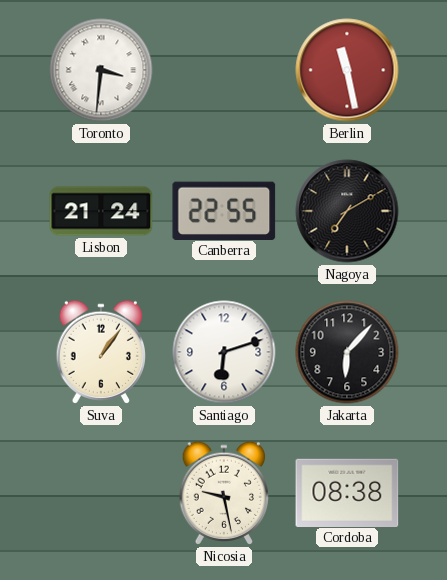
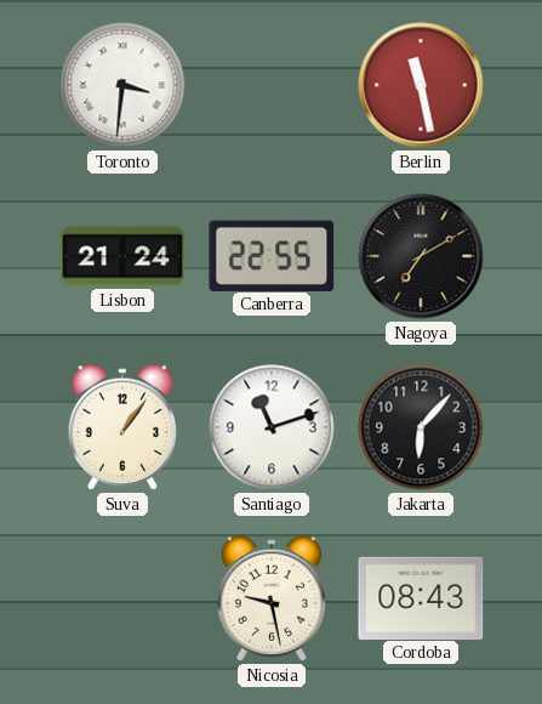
Santiago: 6:12 -> 11:12
Cordoba: 08:38 -> 08:43
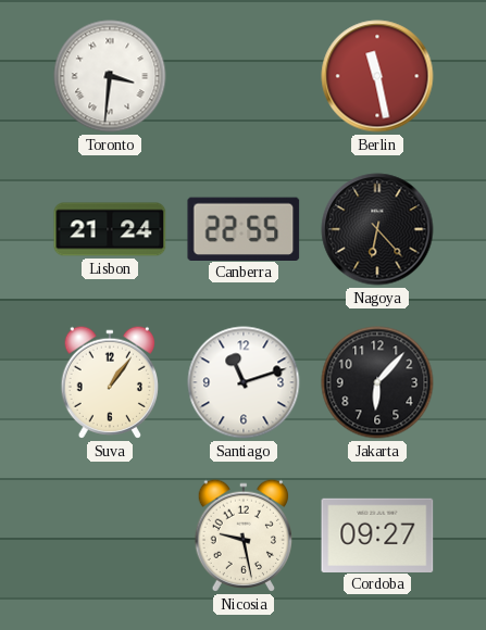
Nagoya: 7:10 -> 6:23
Cordoba: 08:43 -> 09:27
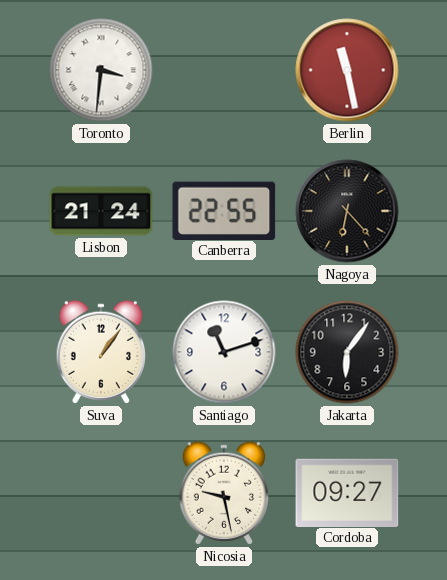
Jakarta: 6:07 -> 6:06
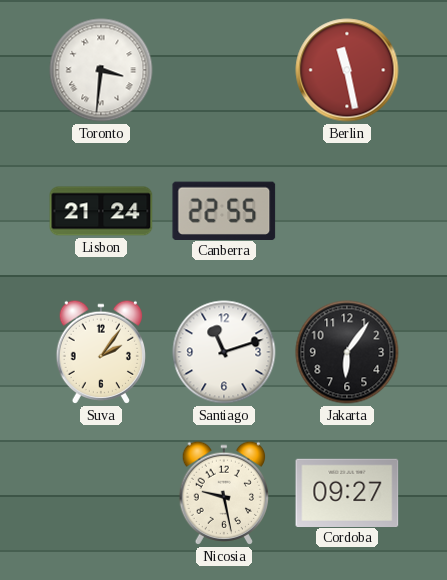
Nagoya: 6:23 -> none
Suva: 1:06 -> 2:06
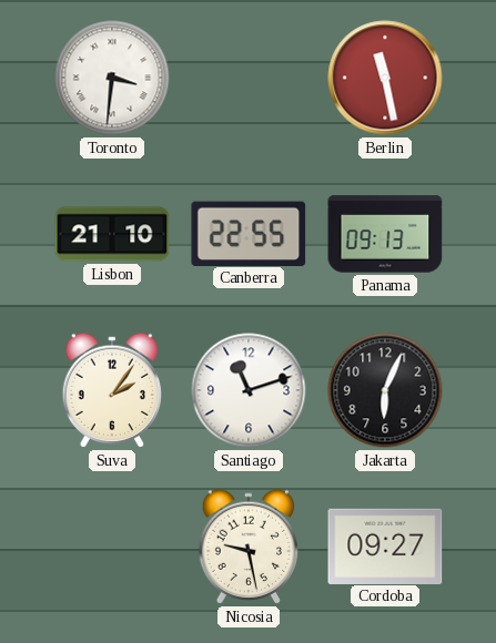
Lisbon: 21:24 -> 21:10
Panama: none -> 09:13
Jakarta: 6:06 -> 6:04
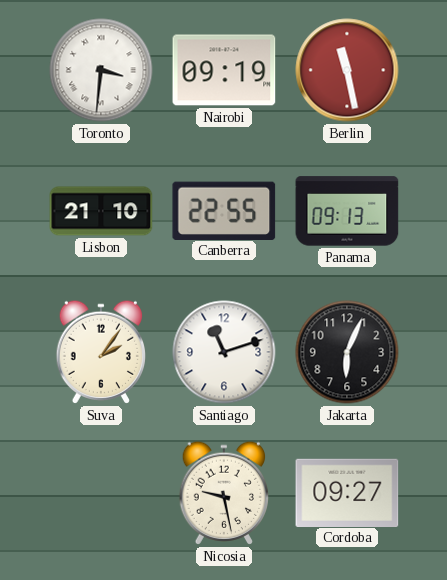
Nairobi: none -> 09:19
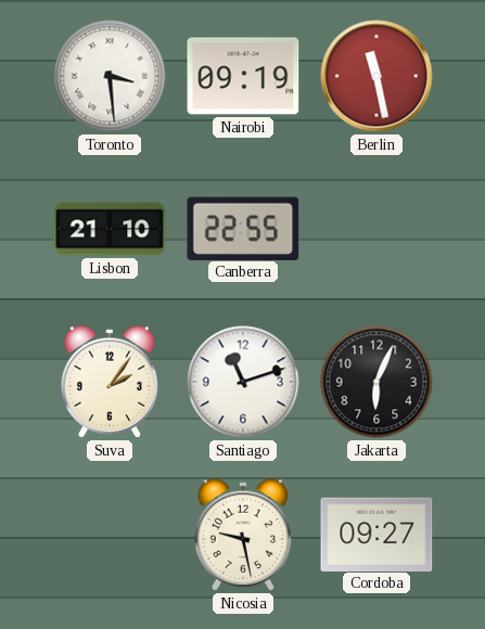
Toronto: 3:31 -> 3:29
Panama: 09:13 -> none
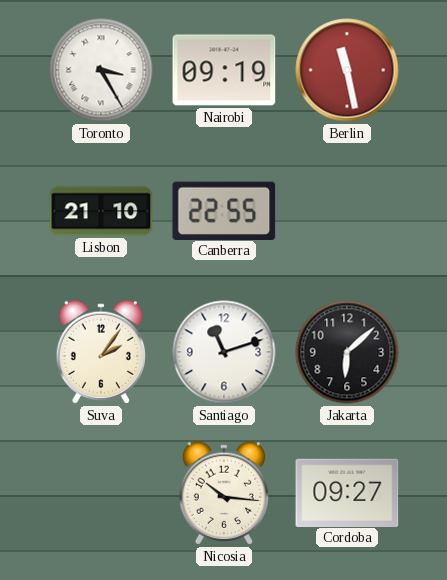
Toronto: 3:29 -> 3:25
Jakarta: 6:04 -> 6:08
Nicosia: 9:28 -> 10:16
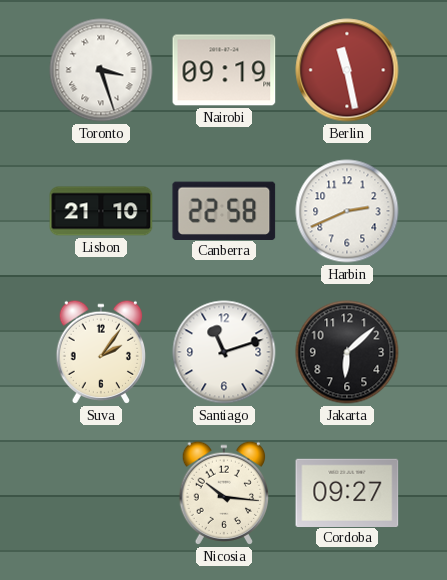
Toronto: 3:25 -> 3:27
Canberra: 22:55 -> 22:58
Harbin: none -> 2:41
